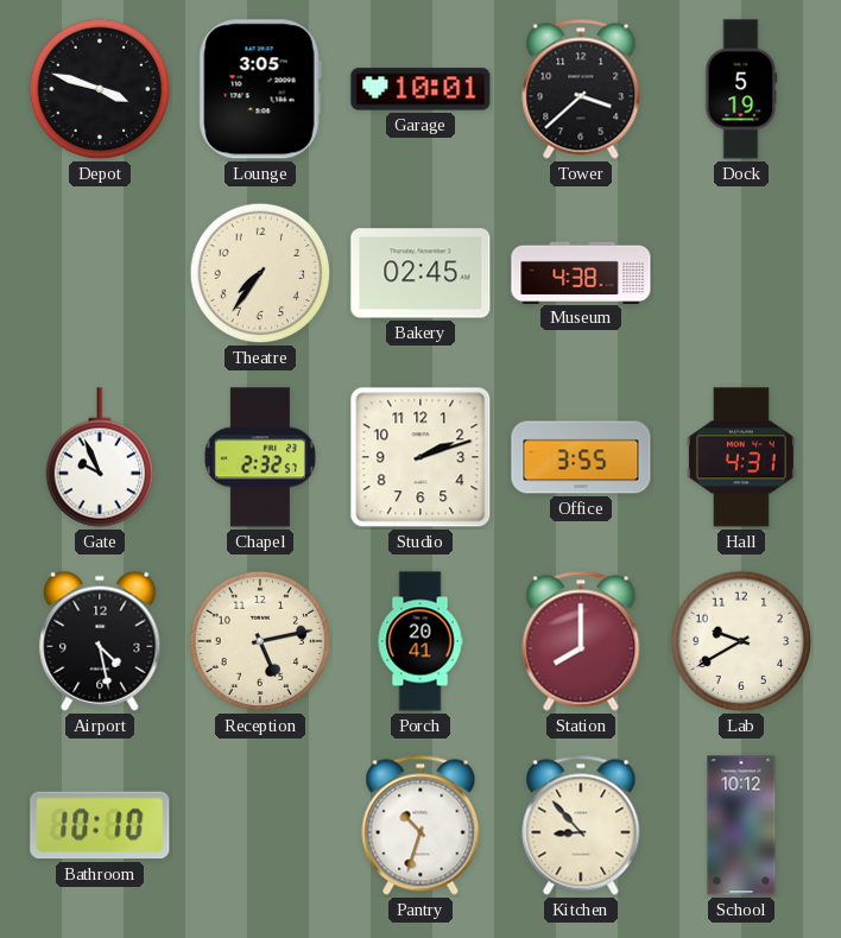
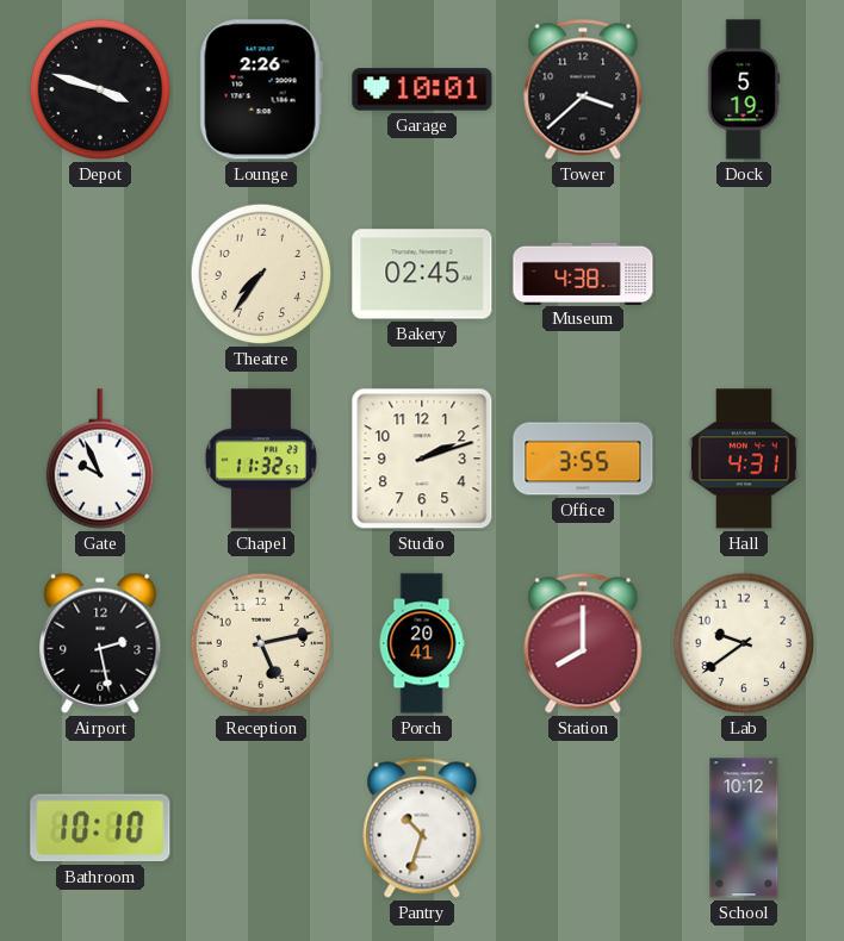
Lounge: 3:05 -> 2:26
Chapel: 2:32 -> 11:32
Airport: 4:28 -> 2:28
Lab: 9:40 -> 9:39
Kitchen: 8:53 -> none
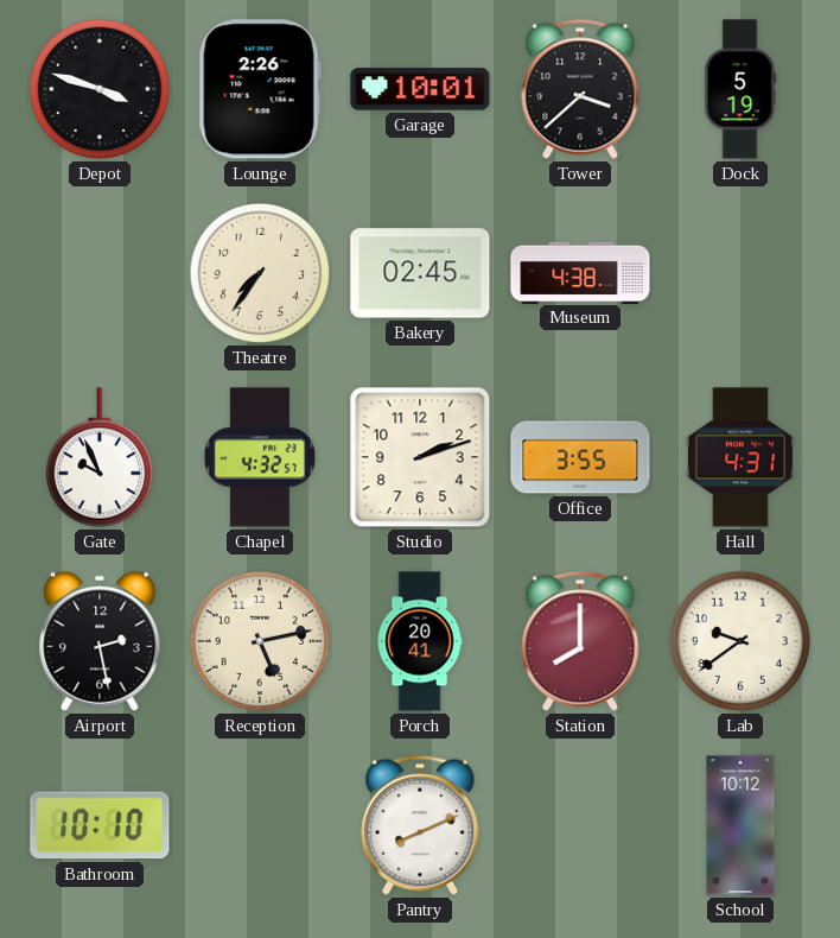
Chapel: 11:32 -> 4:32
Pantry: 10:33 -> 8:11
